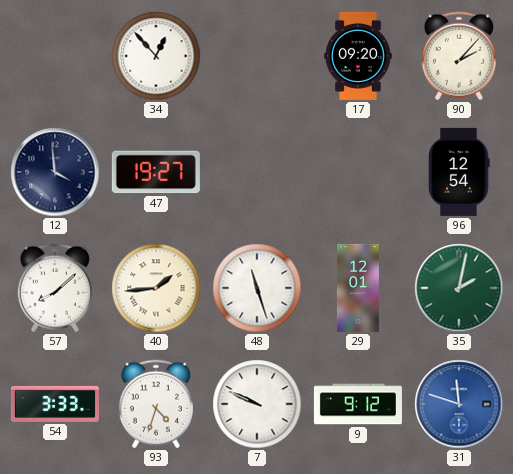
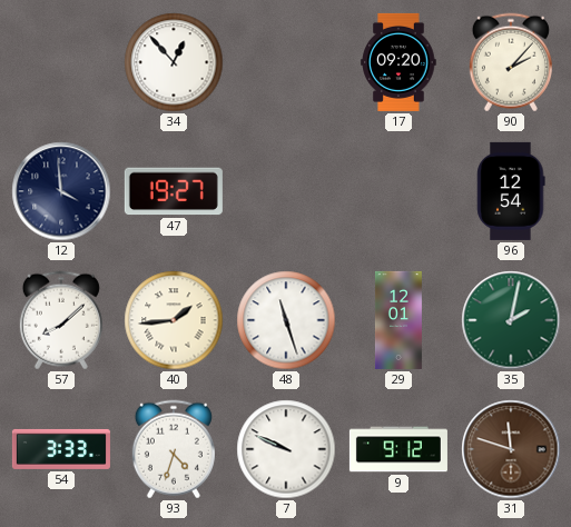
31 dial: blue -> brown
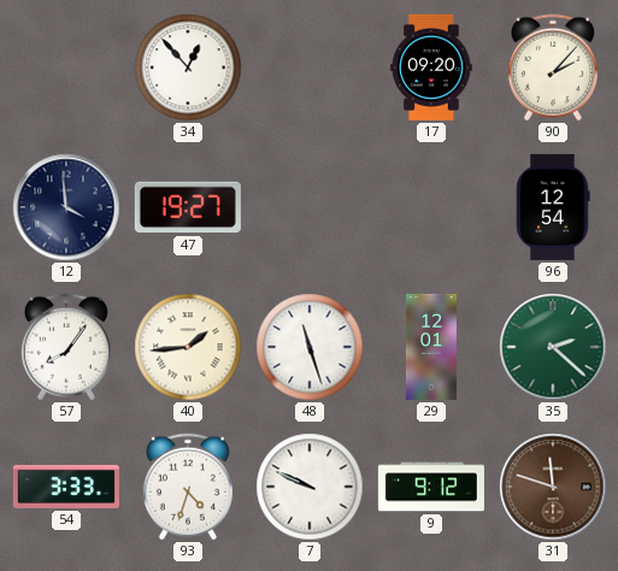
57: 8:08 -> 8:06
35: 2:02 -> 2:22
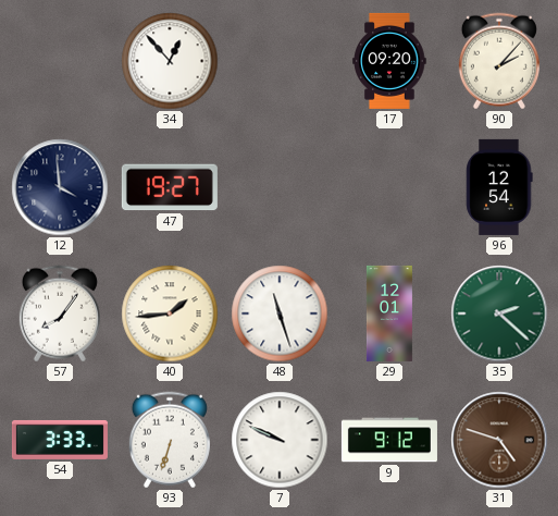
93: 4:33 -> 6:33
31: 11:48 -> 4:48
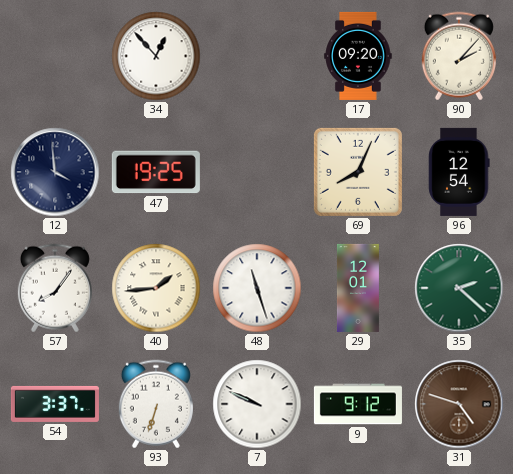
47: 19:27 -> 19:25
69: none -> 8:04
54: 3:33 -> 3:37
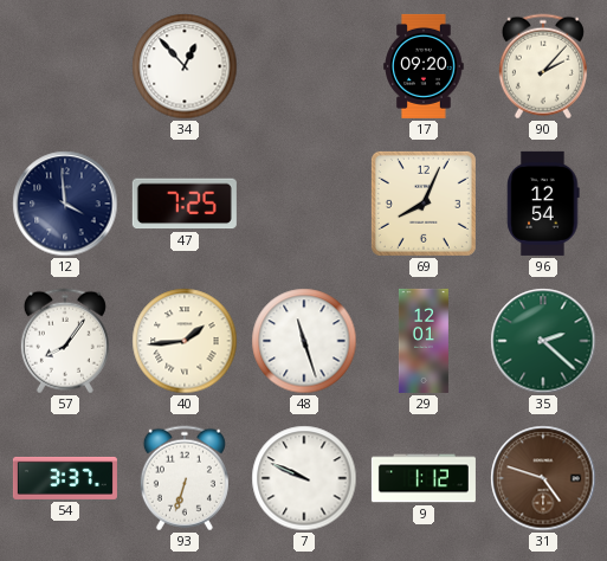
47: 19:25 -> 7:25
9: 9:12 -> 1:12
